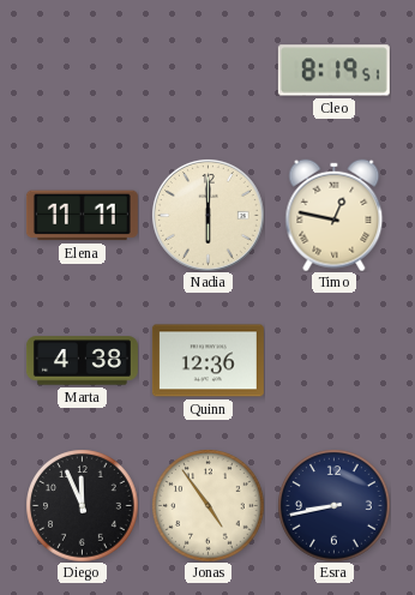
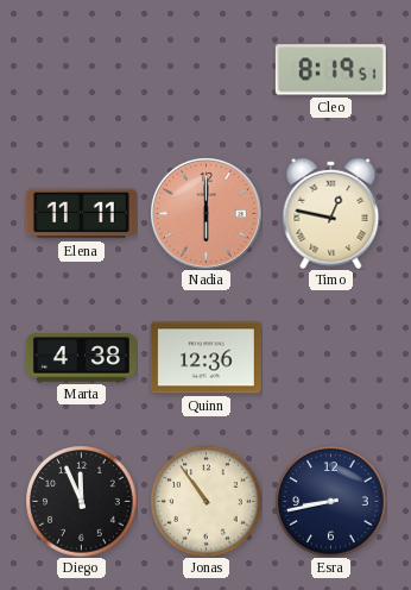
Nadia dial: cream -> salmon
Jonas: 4:54 -> 10:54
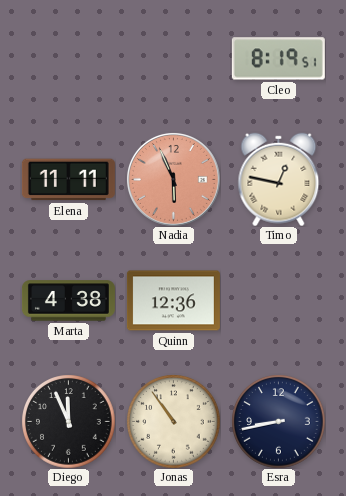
Nadia: 6:00 -> 5:56
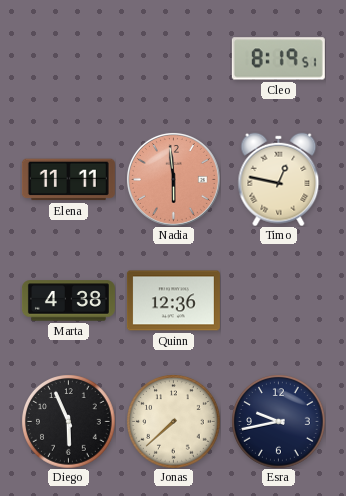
Nadia: 5:56 -> 5:59
Diego: 11:56 -> 5:56
Jonas: 10:54 -> 7:38
Esra: 8:43 -> 9:43
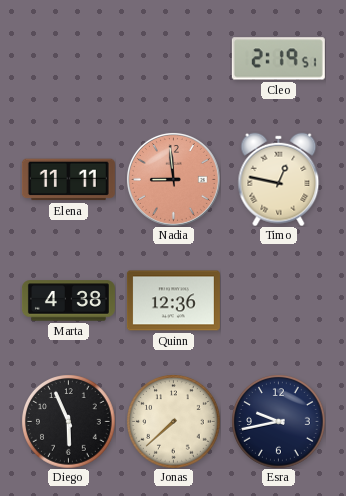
Cleo: 8:19 -> 2:19
Nadia: 5:59 -> 8:59
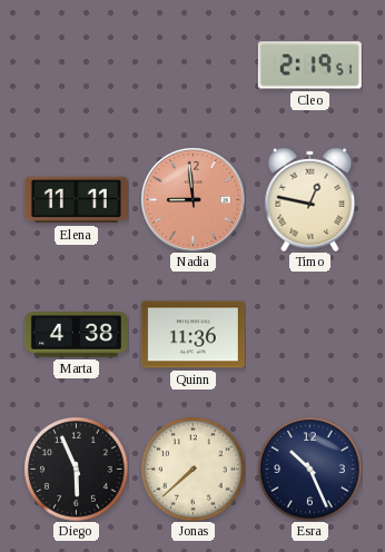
Quinn: 12:36 -> 11:36
Esra: 9:43 -> 10:26
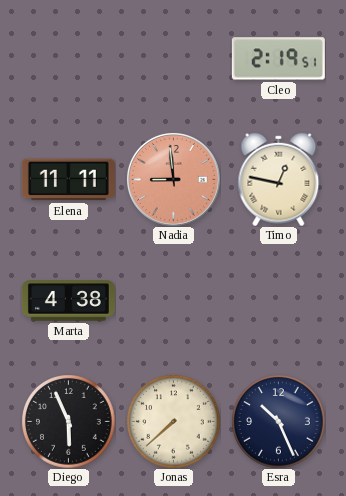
Quinn: 11:36 -> none
